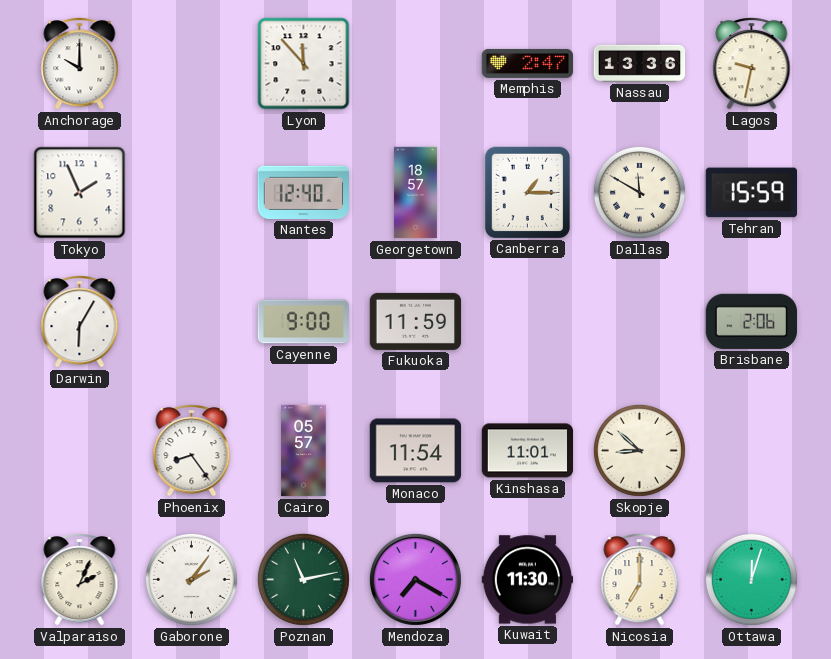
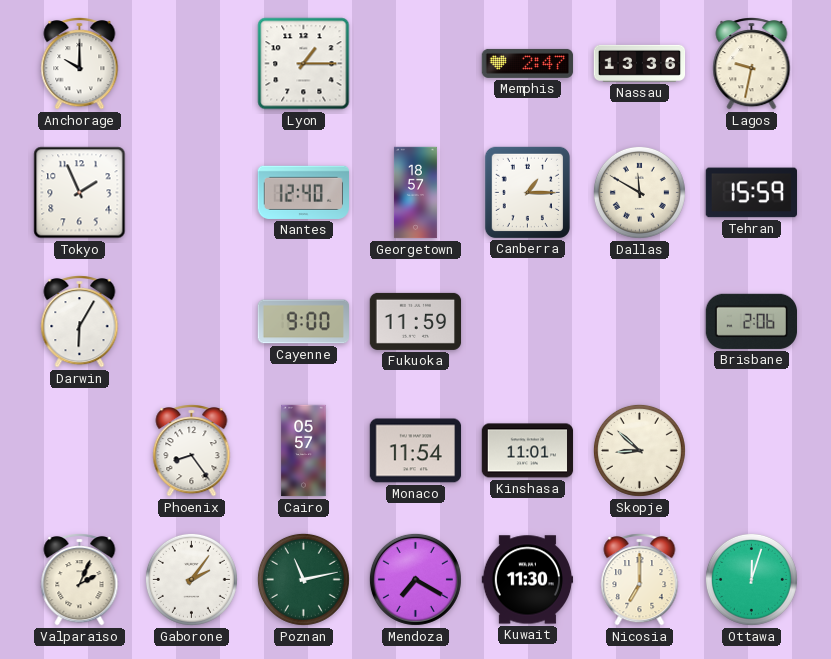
Lyon: 11:53 -> 1:15
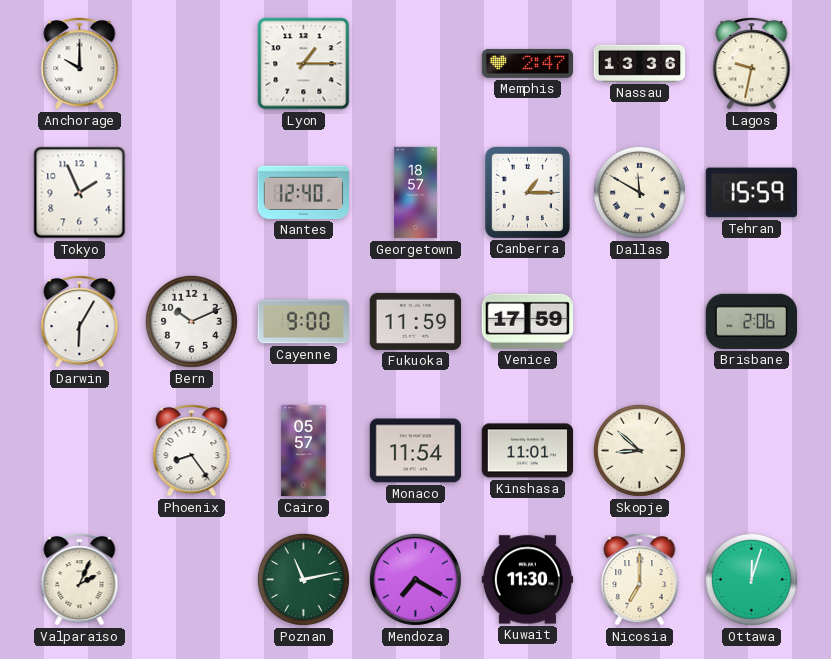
Bern: none -> 10:11
Venice: none -> 17:59
Gaborone: 2:06 -> none
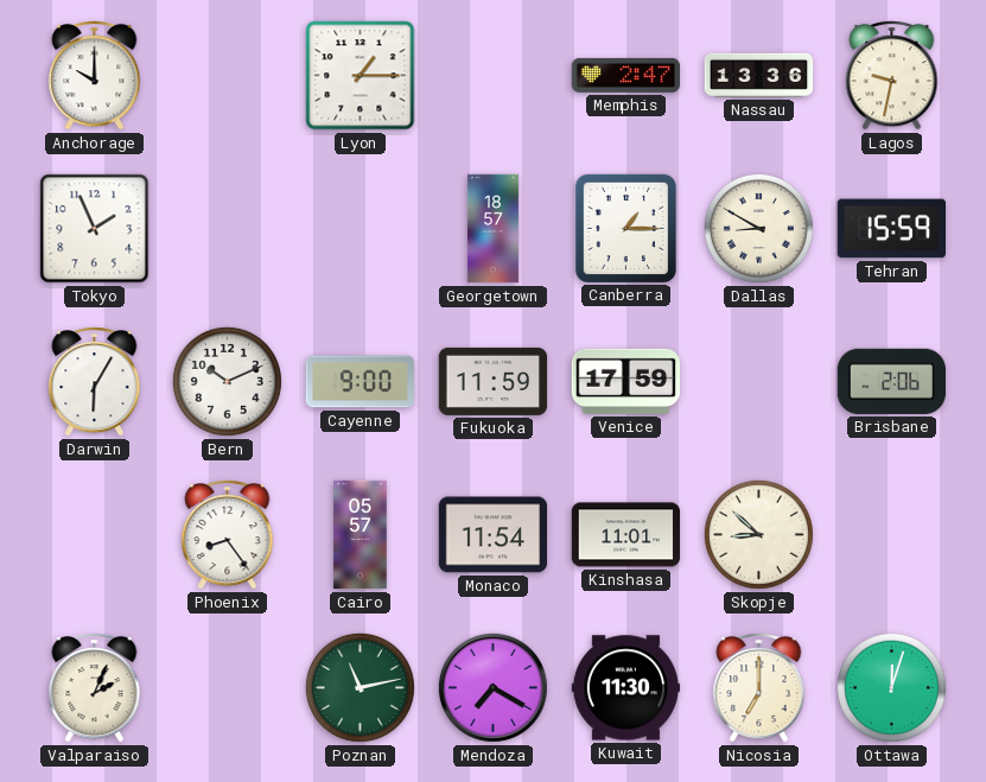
Nantes: 12:40 -> none
Dallas: 11:50 -> 8:50
